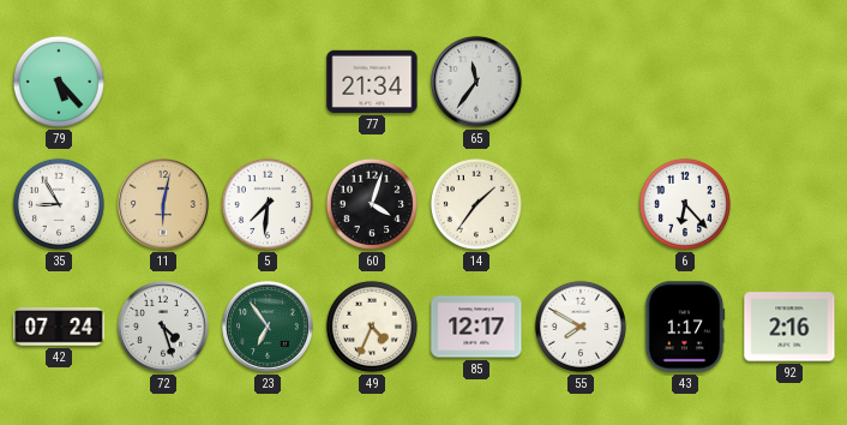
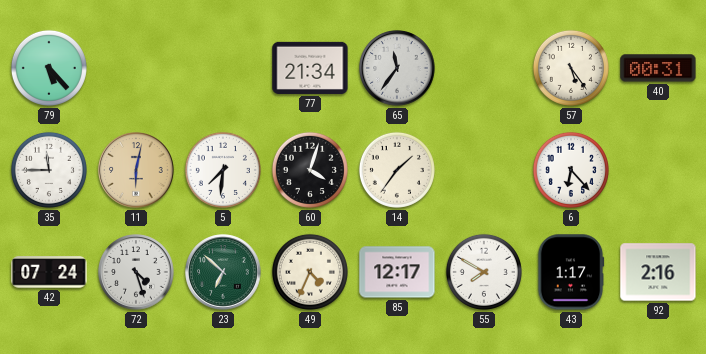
57: none -> 5:24
40: none -> 00:31
35: 8:55 -> 11:45
23: 6:54 -> 6:52
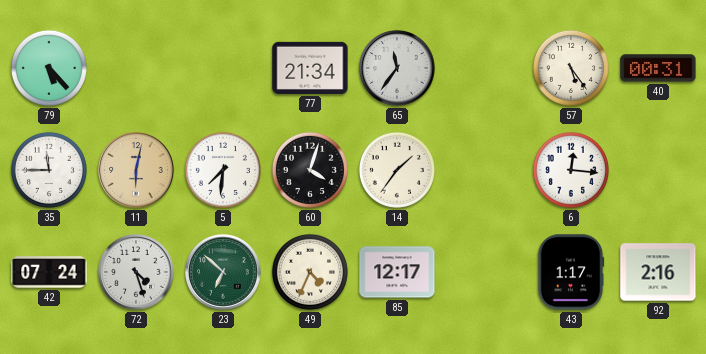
6: 6:23 -> 12:16
55: 7:50 -> none
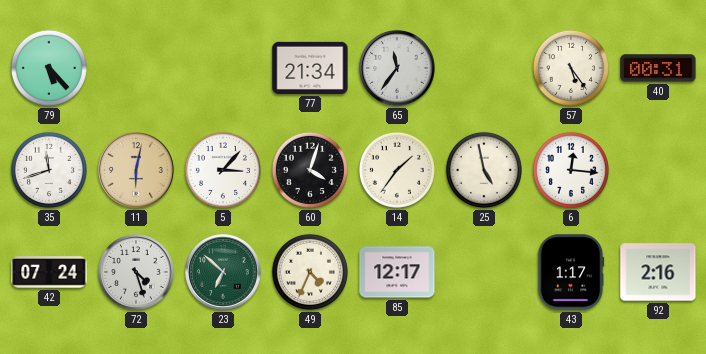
35: 11:45 -> 11:42
5: 7:31 -> 3:07
25: none -> 4:58
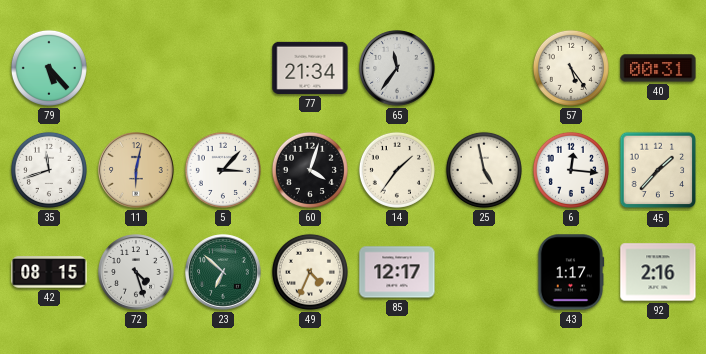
45: none -> 1:37
42: 07:24 -> 08:15
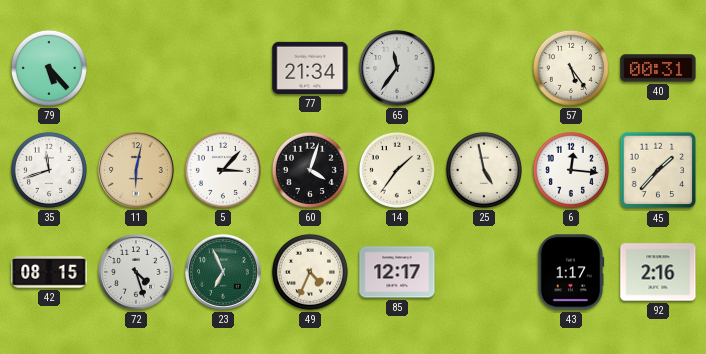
23: 6:52 -> 6:56
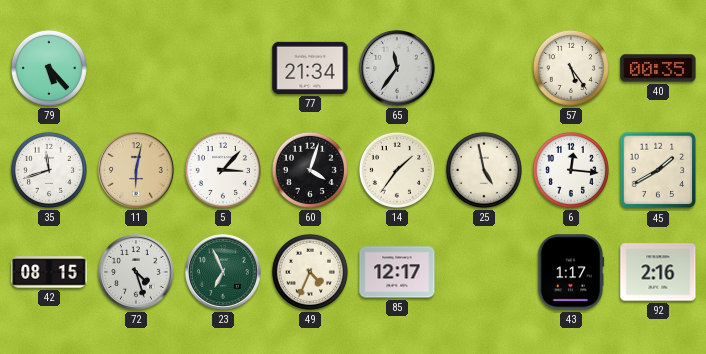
40: 00:31 -> 00:35
45: 1:37 -> 1:40
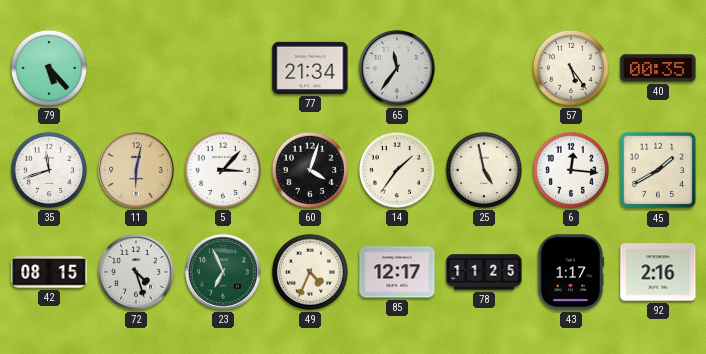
78: none -> 11:25
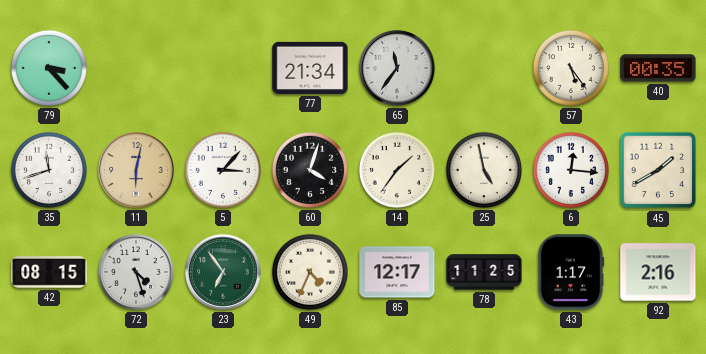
79: 5:23 -> 3:23
23: 6:56 -> 6:54
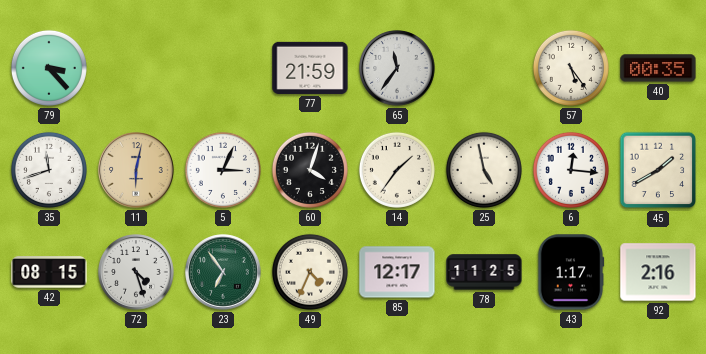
77: 21:34 -> 21:59
5: 3:07 -> 3:04
